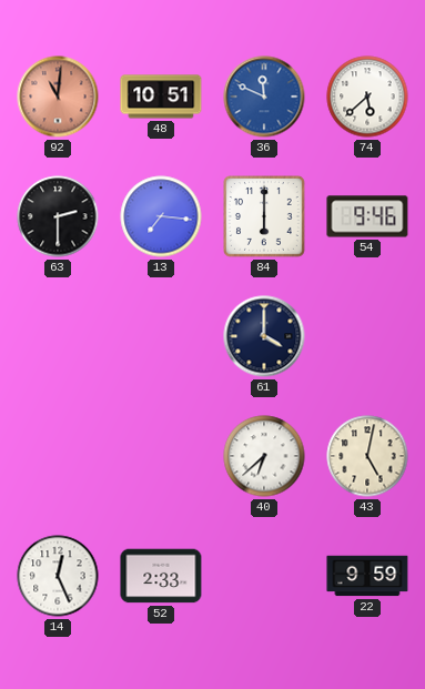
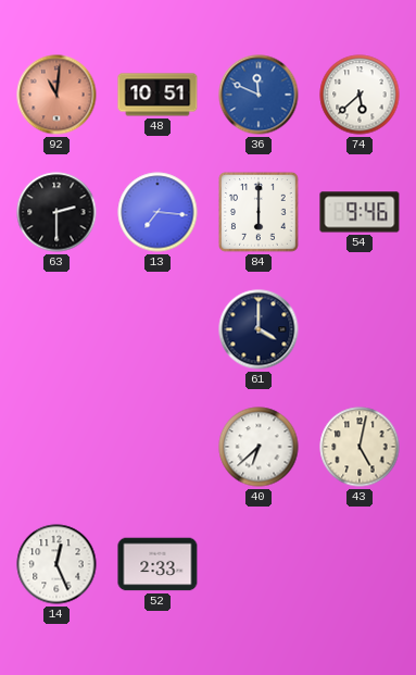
22: 9:59 -> none
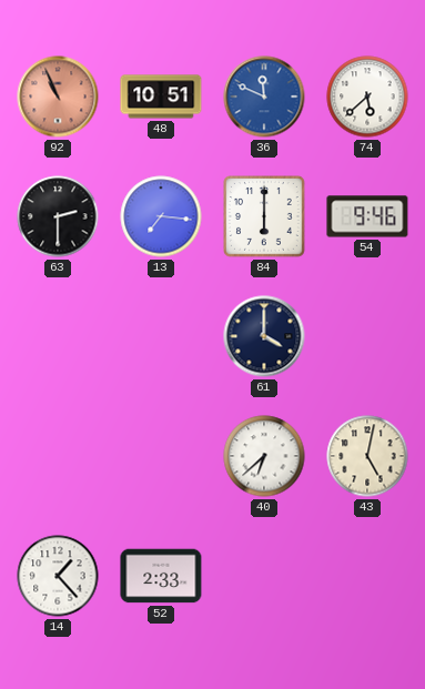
92: 11:01 -> 10:56
14: 12:26 -> 1:23
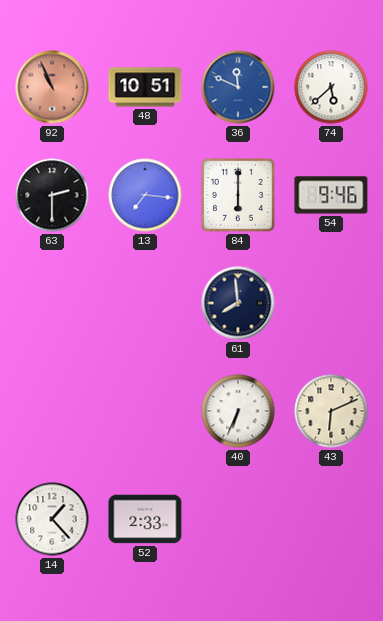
61: 4:00 -> 7:59
40: 6:38 -> 6:34
43: 5:02 -> 6:11
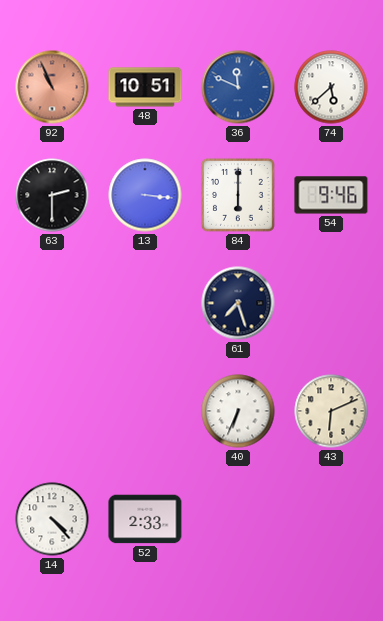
13: 7:16 -> 3:16
61: 7:59 -> 7:27
14: 1:23 -> 4:23
